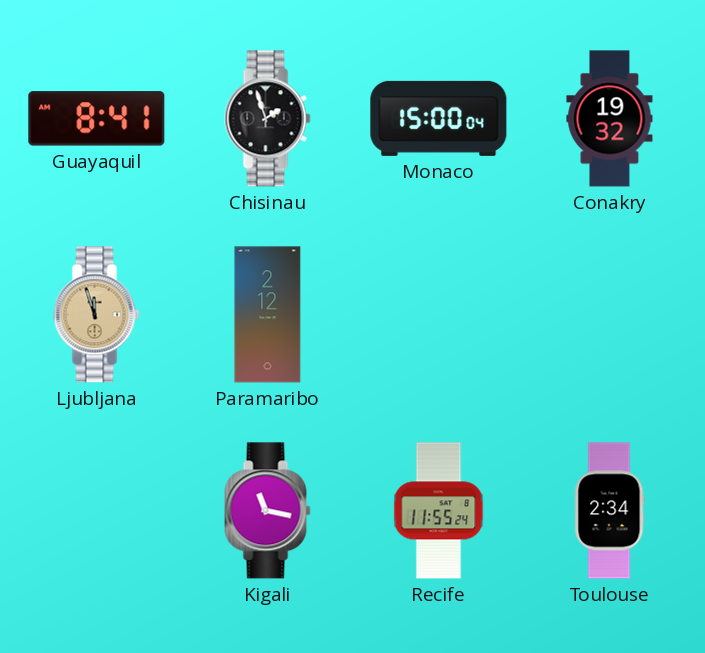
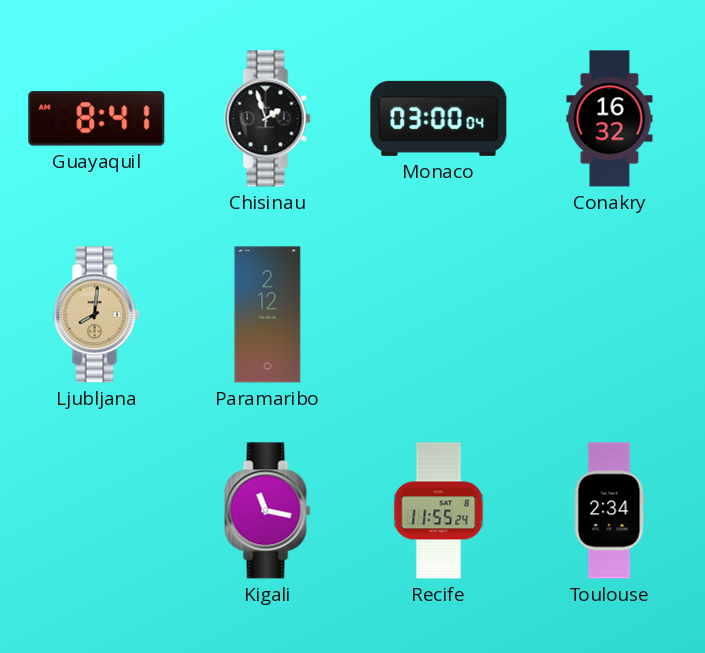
Monaco: 15:00 -> 03:00
Conakry: 19:32 -> 16:32
Ljubljana: 11:57 -> 8:01
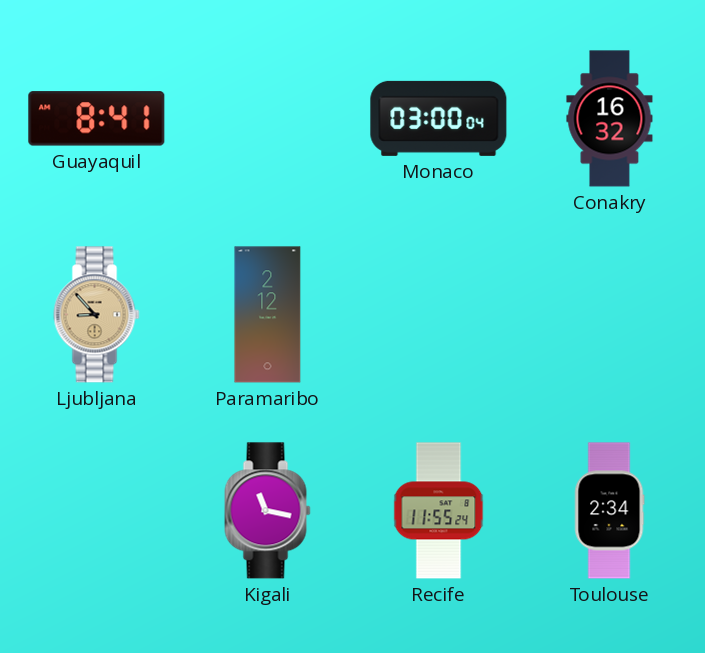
Chisinau: 1:57 -> none
Ljubljana: 8:01 -> 8:53
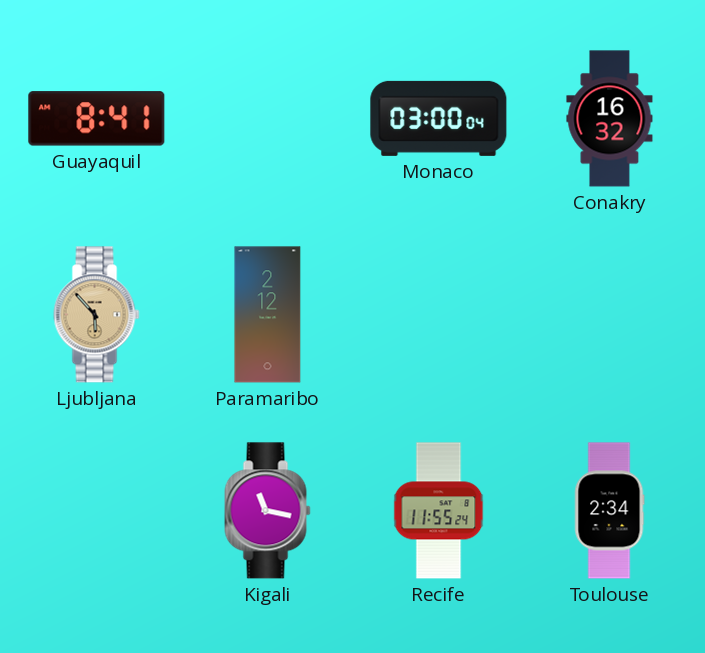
Ljubljana: 8:53 -> 5:53
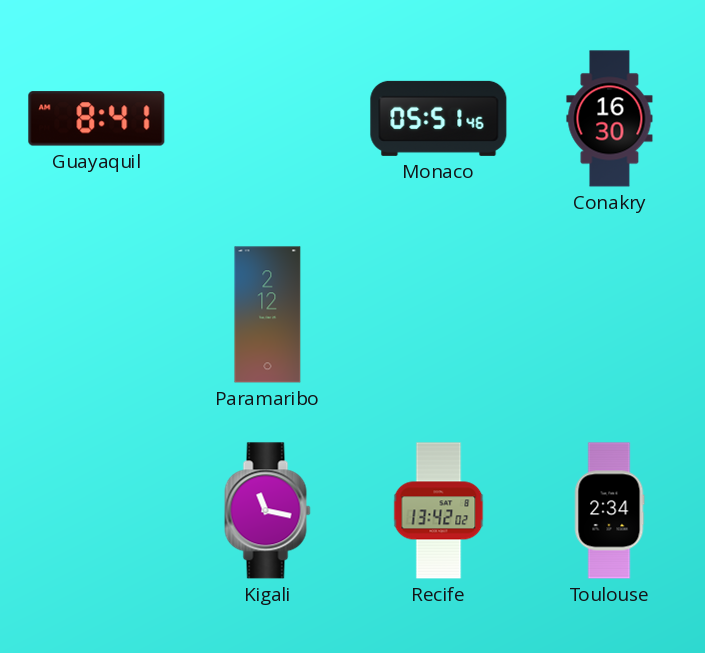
Monaco: 03:00 -> 05:51
Conakry: 16:32 -> 16:30
Ljubljana: 5:53 -> none
Recife: 11:55 -> 13:42
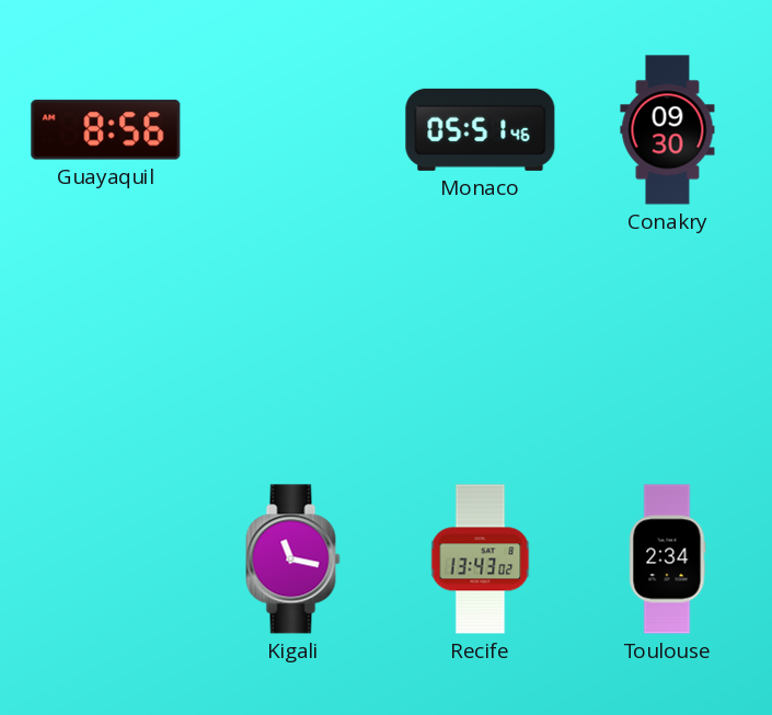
Guayaquil: 8:41 -> 8:56
Conakry: 16:30 -> 09:30
Paramaribo: 2:12 -> none
Recife: 13:42 -> 13:43
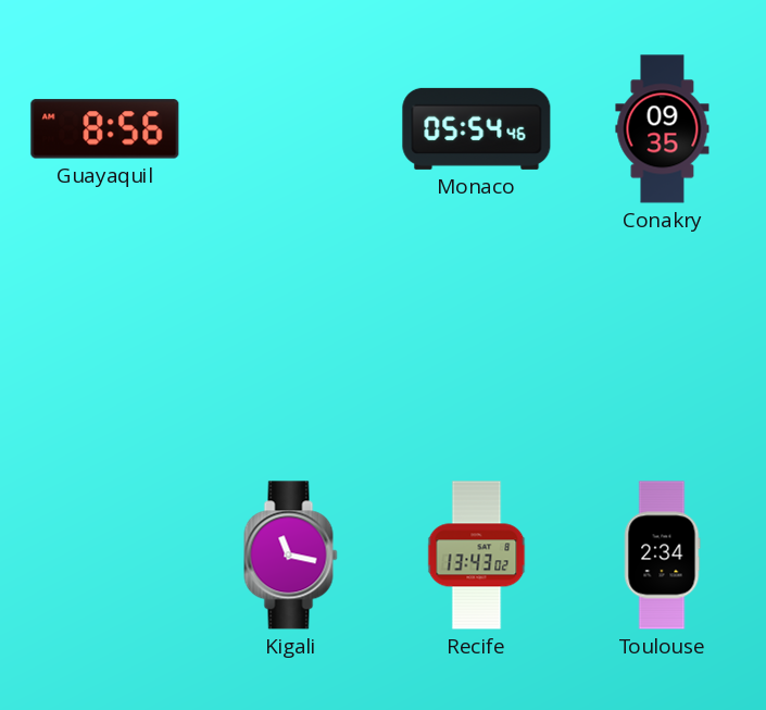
Monaco: 05:51 -> 05:54
Conakry: 09:30 -> 09:35
